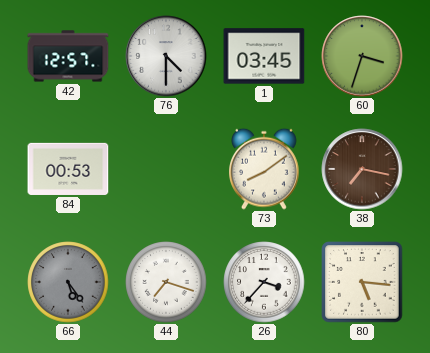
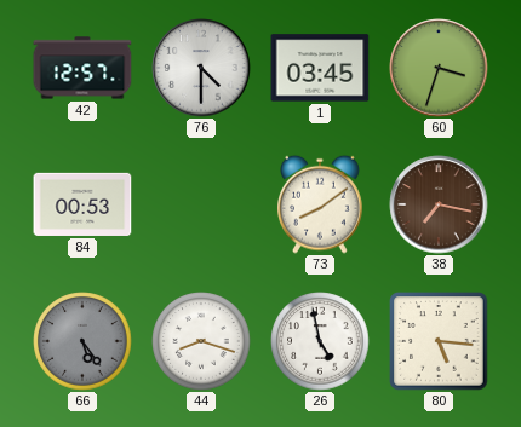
44: 7:18 -> 8:18
26: 3:37 -> 4:58
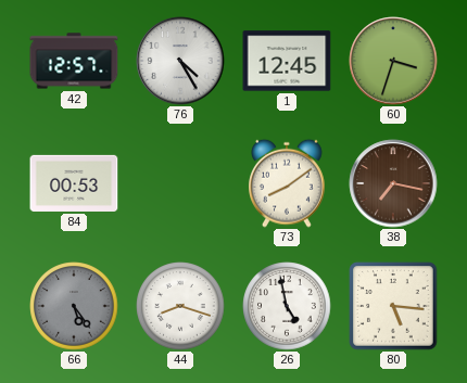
76: 4:30 -> 4:25
1: 03:45 -> 12:45
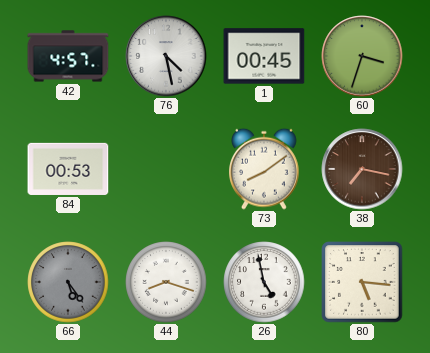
42: 12:57 -> 4:57
76: 4:25 -> 4:28
1: 12:45 -> 00:45
